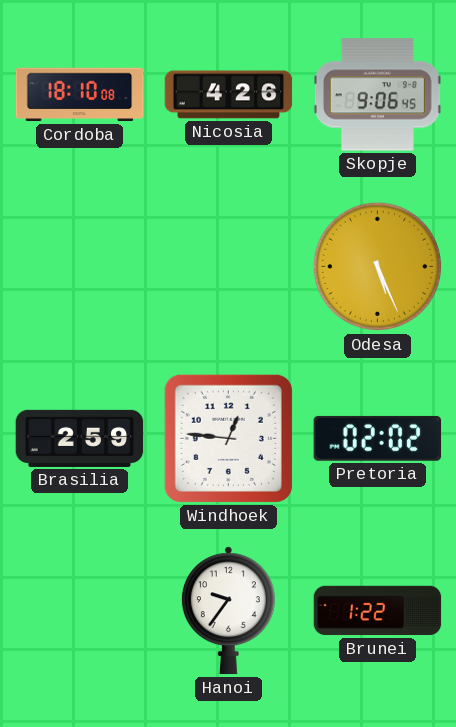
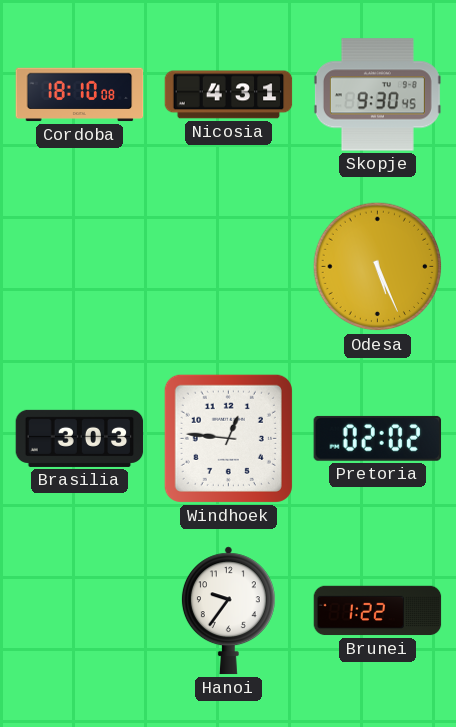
Nicosia: 4:26 -> 4:31
Skopje: 9:06 -> 9:30
Brasilia: 2:59 -> 3:03
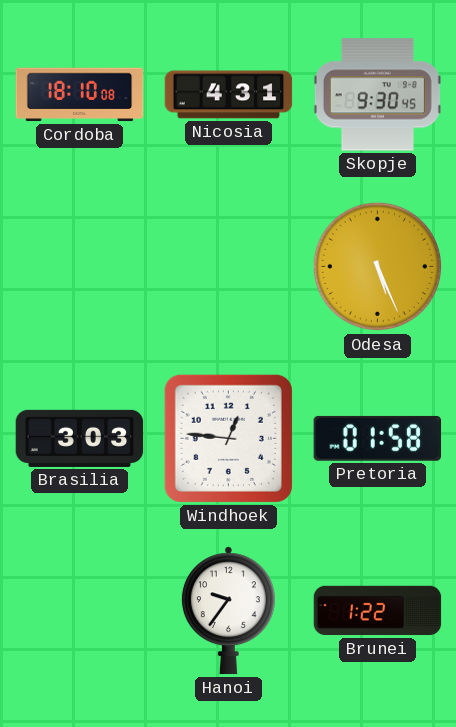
Pretoria: 02:02 -> 01:58
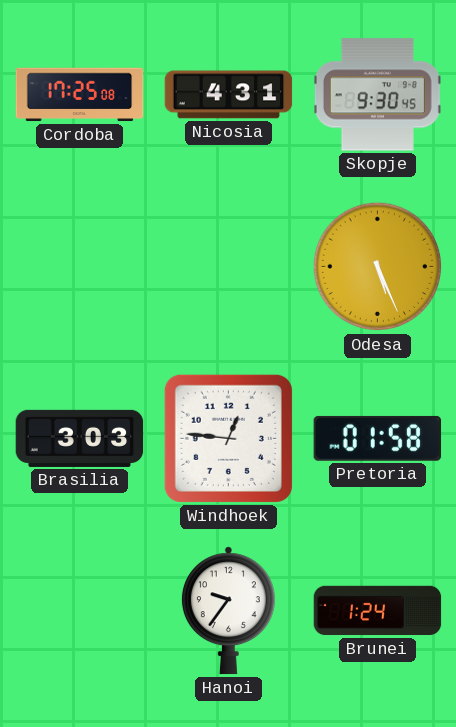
Cordoba: 18:10 -> 17:25
Brunei: 1:22 -> 1:24
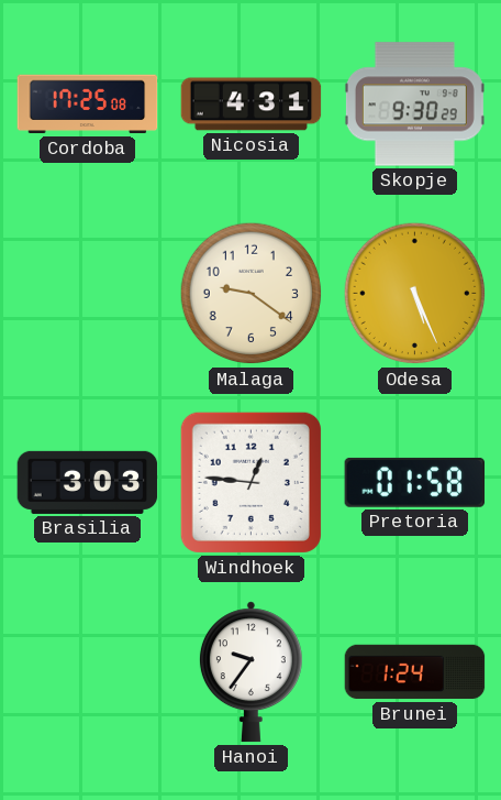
Skopje: 9:30:45 -> 9:30:29
Malaga: none -> 9:21
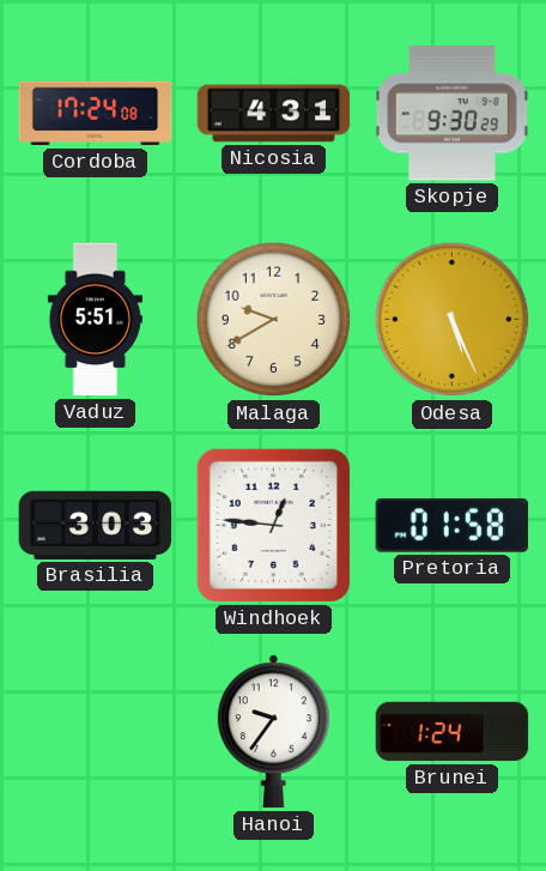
Cordoba: 17:25 -> 17:24
Vaduz: none -> 5:51
Malaga: 9:21 -> 9:40
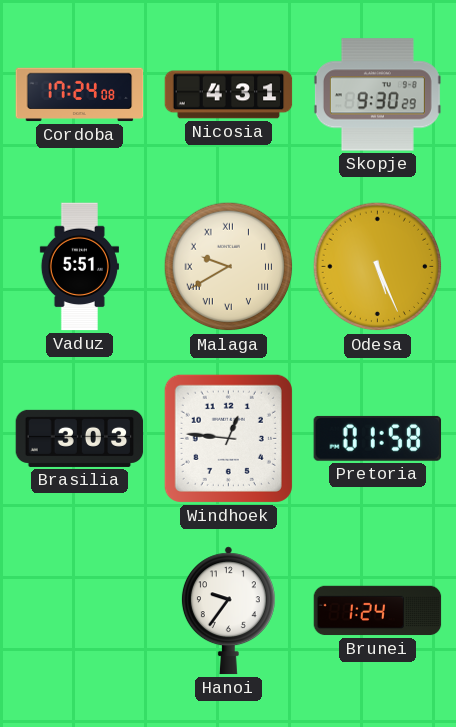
Malaga numerals: Arabic -> Roman
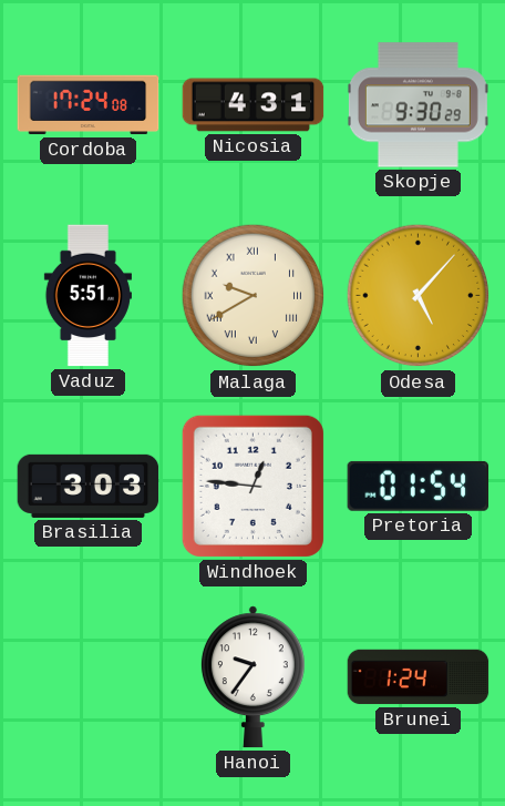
Odesa: 5:26 -> 5:07
Pretoria: 01:58 -> 01:54
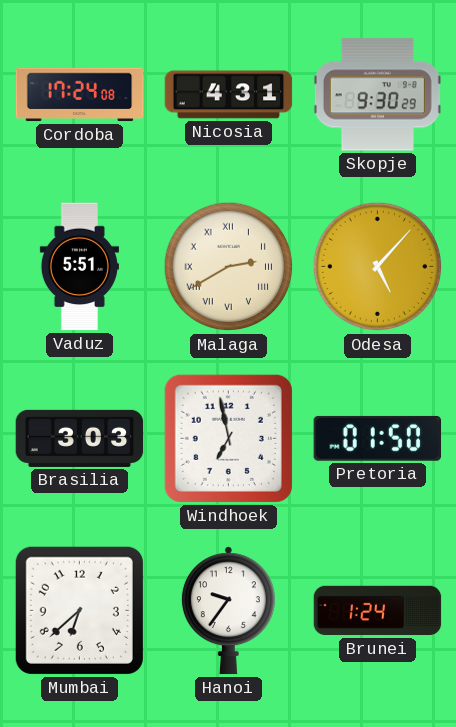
Malaga: 9:40 -> 2:40
Windhoek: 12:46 -> 6:58
Pretoria: 01:54 -> 01:50
Mumbai: none -> 6:38
